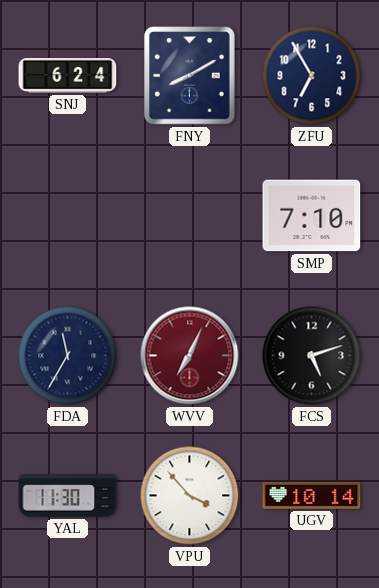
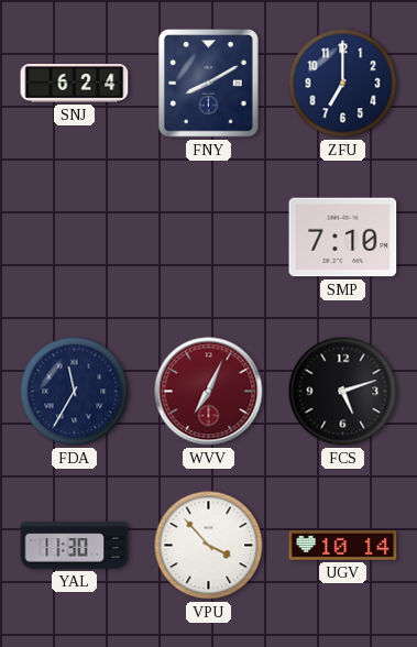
ZFU: 6:55 -> 7:00
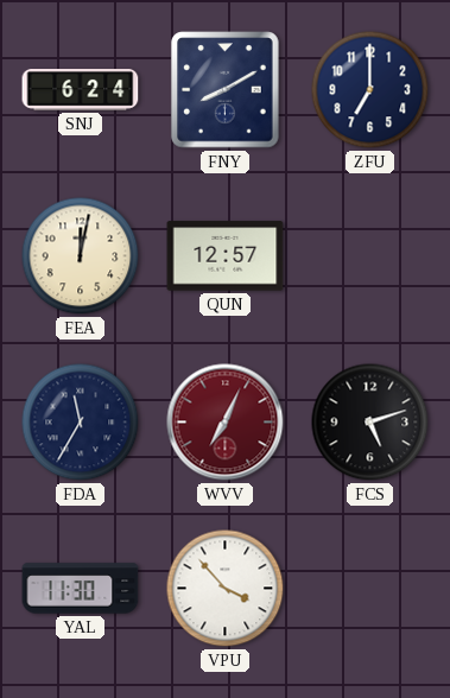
FEA: none -> 12:02
QUN: none -> 12:57
SMP: 7:10 -> none
UGV: 10:14 -> none
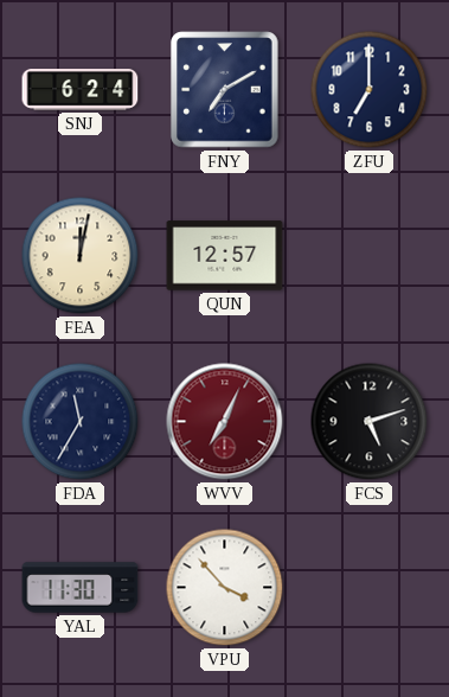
FNY: 8:10 -> 7:10
